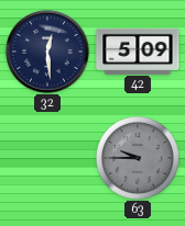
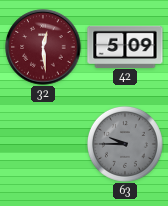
32 dial: navy -> burgundy
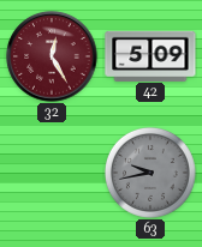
32: 12:29 -> 12:25
63: 9:45 -> 9:43
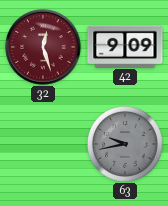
32: 12:25 -> 12:27
42: 5:09 -> 9:09
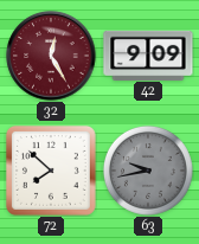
32: 12:27 -> 12:25
72: none -> 7:52
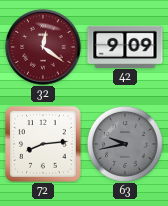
32: 12:25 -> 12:21
72: 7:52 -> 8:14
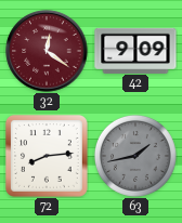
63: 9:43 -> 1:43
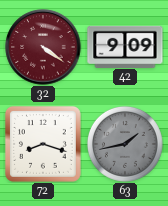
32: 12:21 -> 4:21
72: 8:14 -> 8:18
